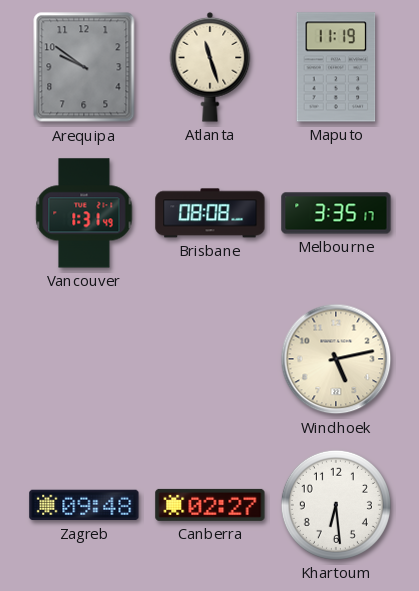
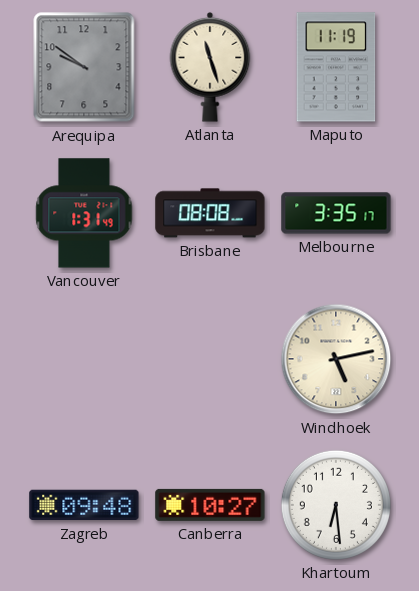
Canberra: 02:27 -> 10:27
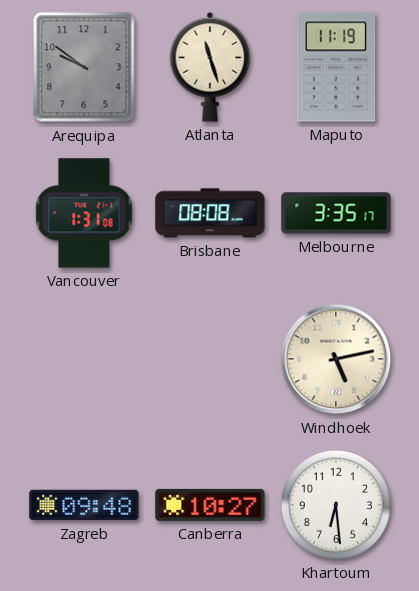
Vancouver: 1:31:49 -> 1:31:08
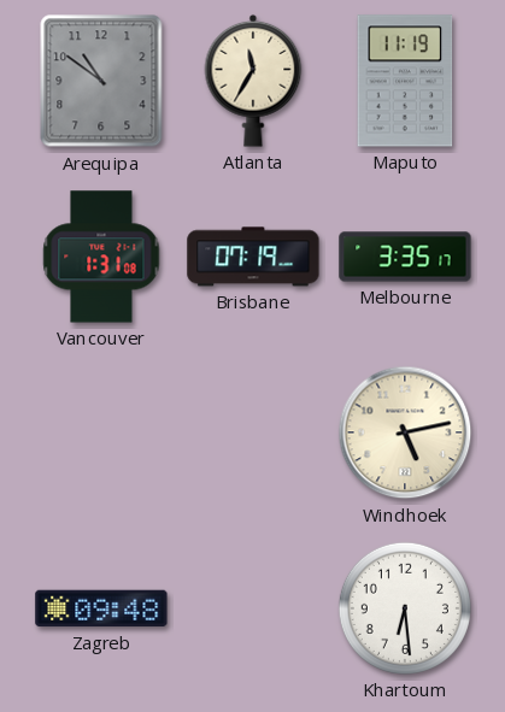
Arequipa: 9:51 -> 10:51
Atlanta: 11:27 -> 11:35
Brisbane: 08:08 -> 07:19
Canberra: 10:27 -> none
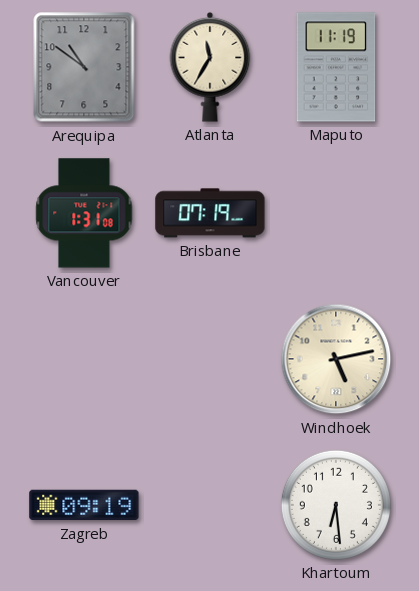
Melbourne: 3:35 -> none
Zagreb: 09:48 -> 09:19
